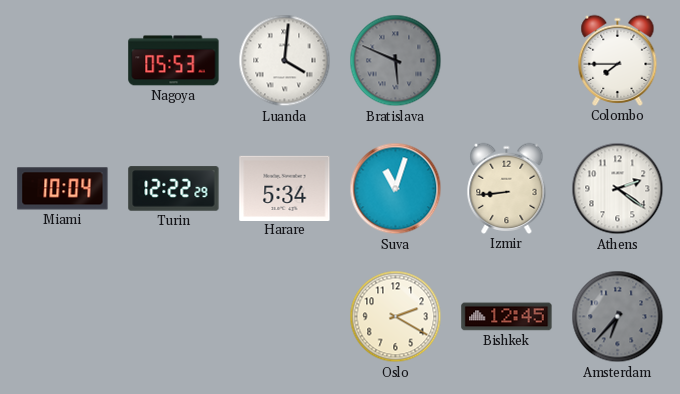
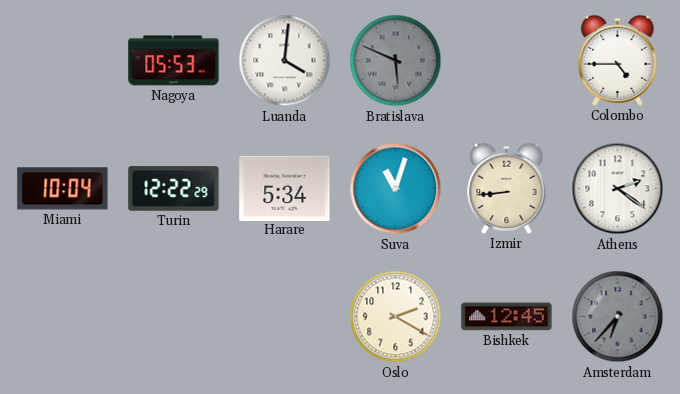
Colombo: 7:45 -> 4:45
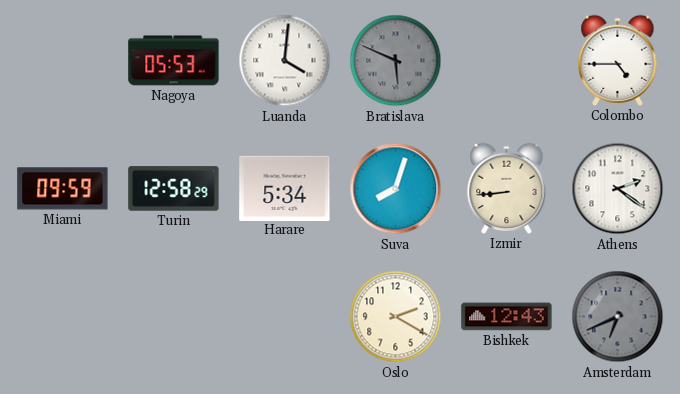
Miami: 10:04 -> 09:59
Turin: 12:22 -> 12:58
Suva: 11:03 -> 8:03
Bishkek: 12:45 -> 12:43
Amsterdam: 6:37 -> 6:41
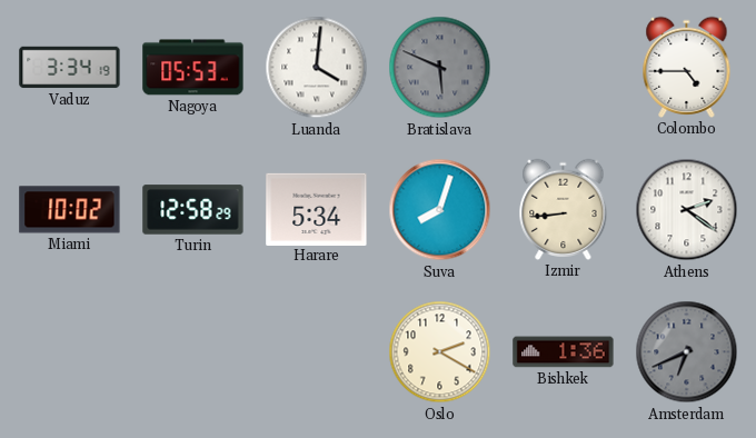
Vaduz: none -> 3:34
Miami: 09:59 -> 10:02
Bishkek: 12:43 -> 1:36
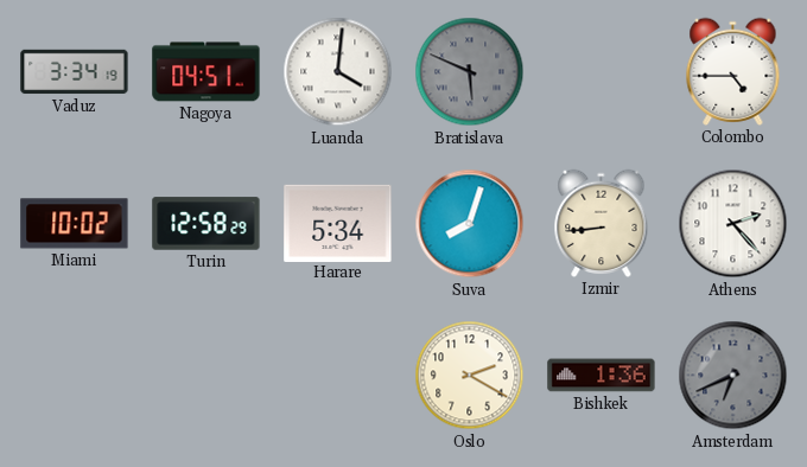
Nagoya: 05:53 -> 04:51
Athens: 2:21 -> 2:23
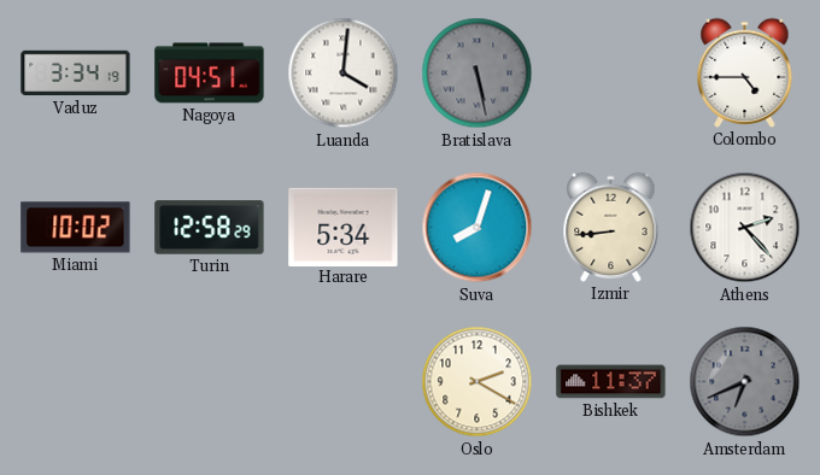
Bratislava: 5:49 -> 5:28
Bishkek: 1:36 -> 11:37
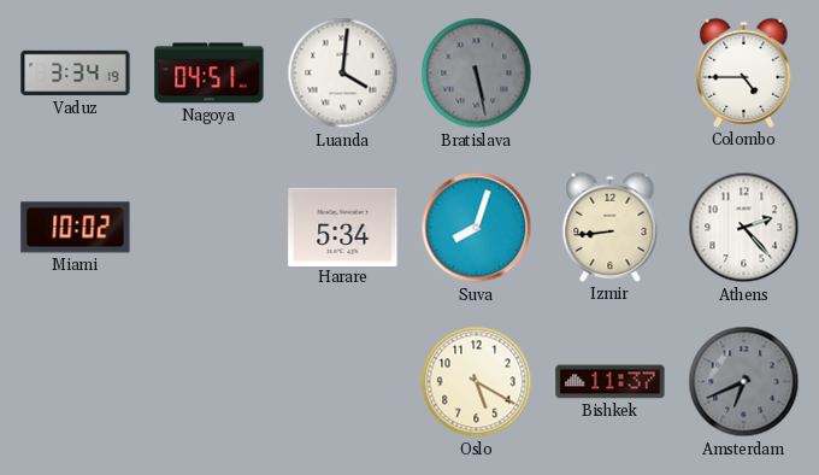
Turin: 12:58 -> none
Oslo: 2:20 -> 5:20
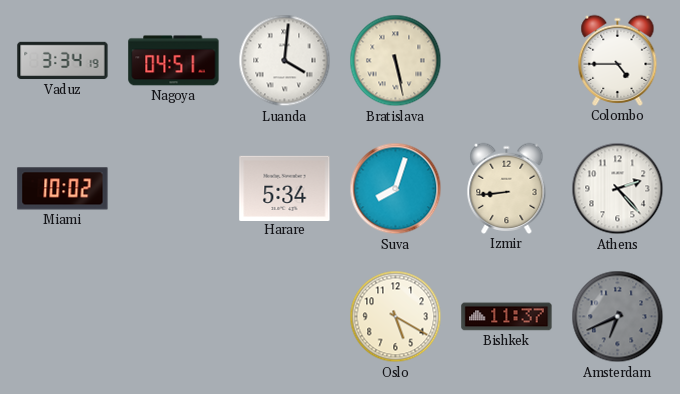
Bratislava dial: grey -> cream
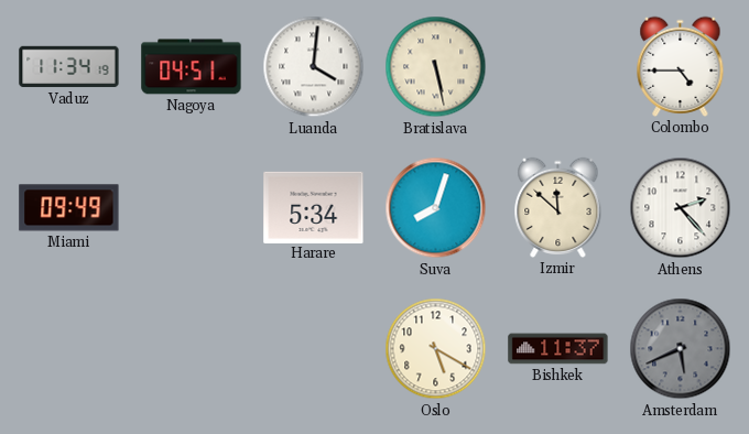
Vaduz: 3:34 -> 11:34
Miami: 10:02 -> 09:49
Izmir: 8:44 -> 11:52
Amsterdam: 6:41 -> 5:41
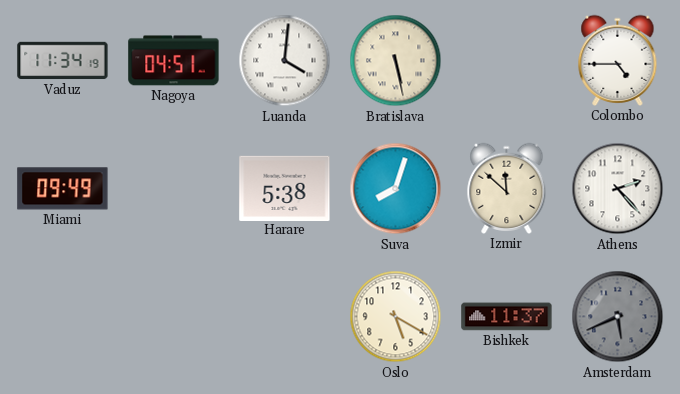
Harare: 5:34 -> 5:38
